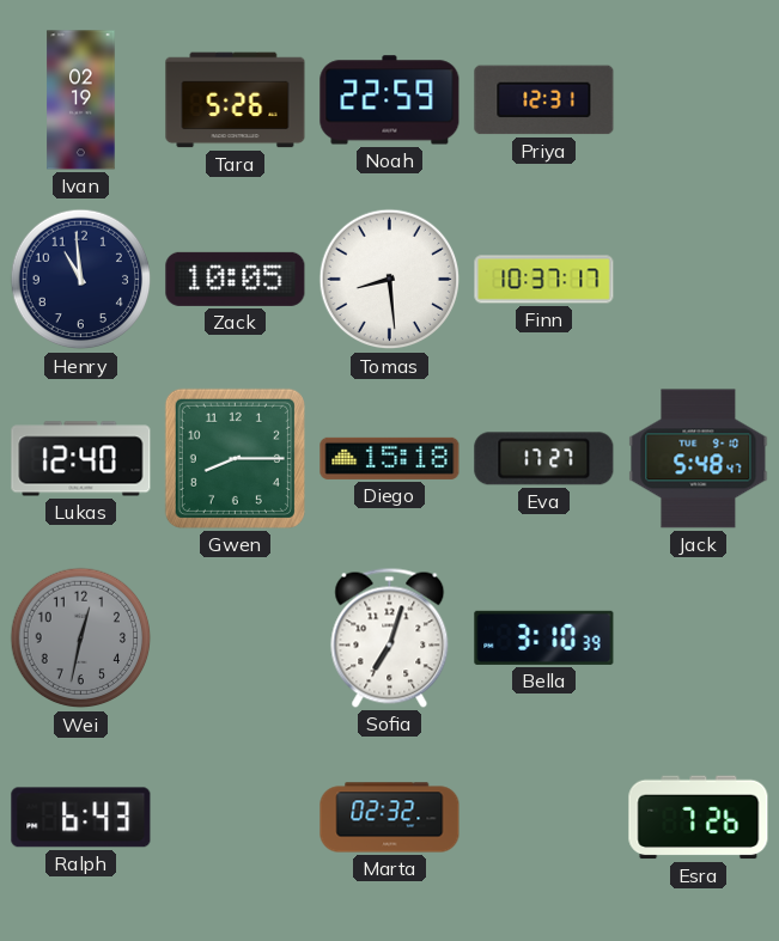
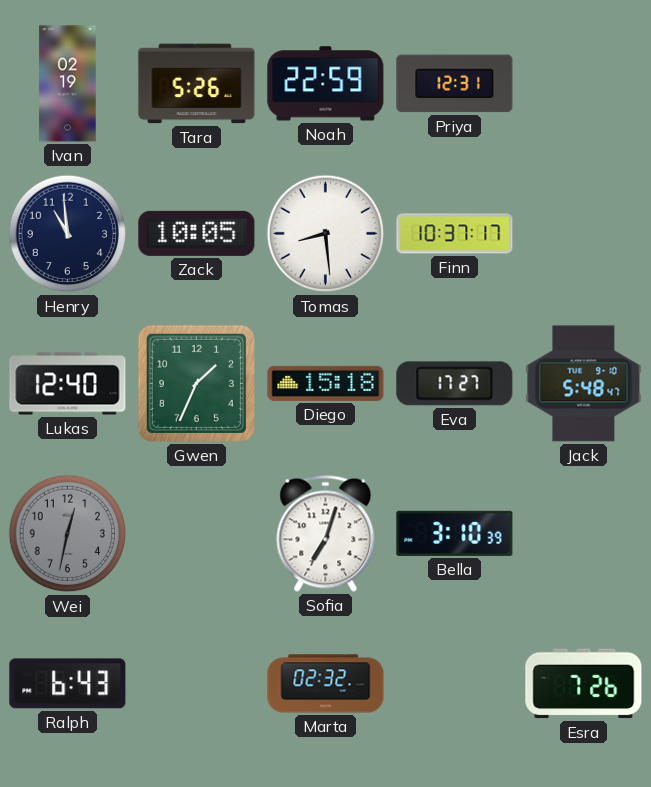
Gwen: 8:15 -> 1:34
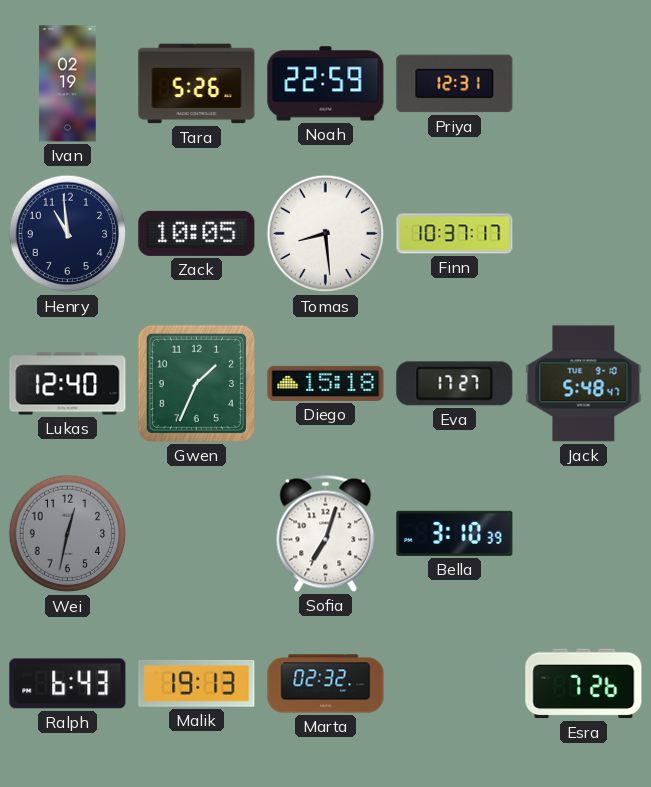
Malik: none -> 19:13
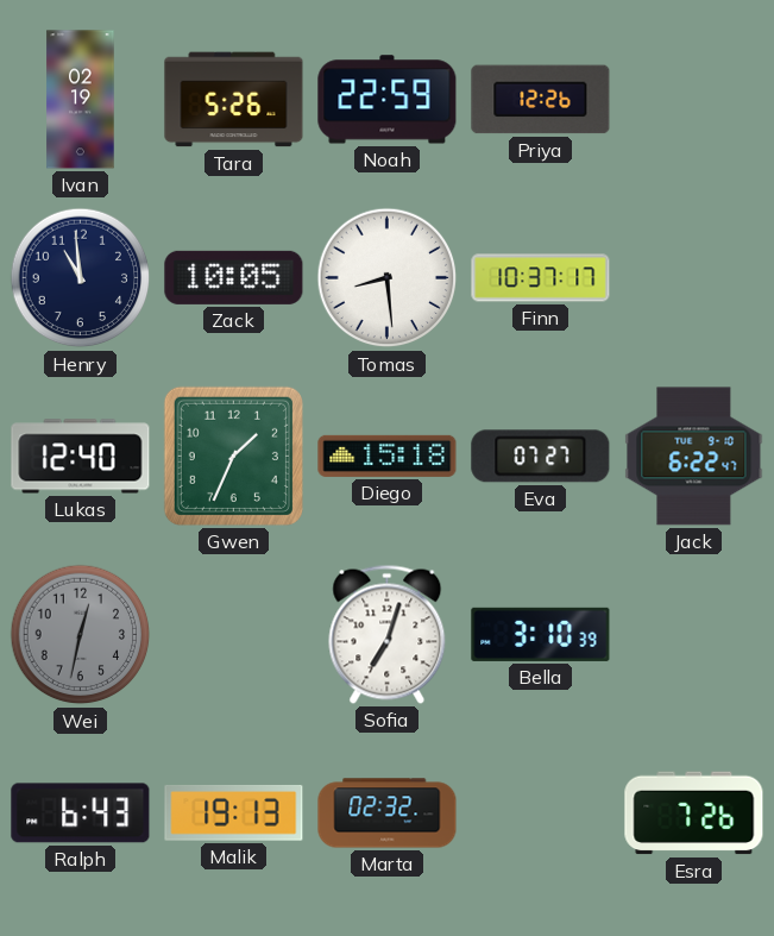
Priya: 12:31 -> 12:26
Eva: 17:27 -> 07:27
Jack: 5:48 -> 6:22
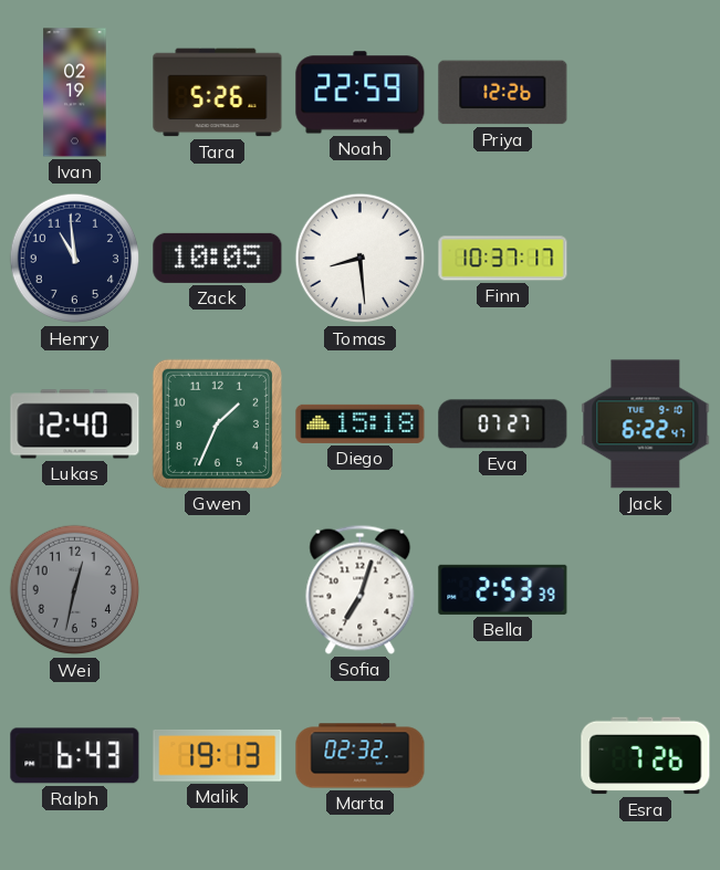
Bella: 3:10 -> 2:53
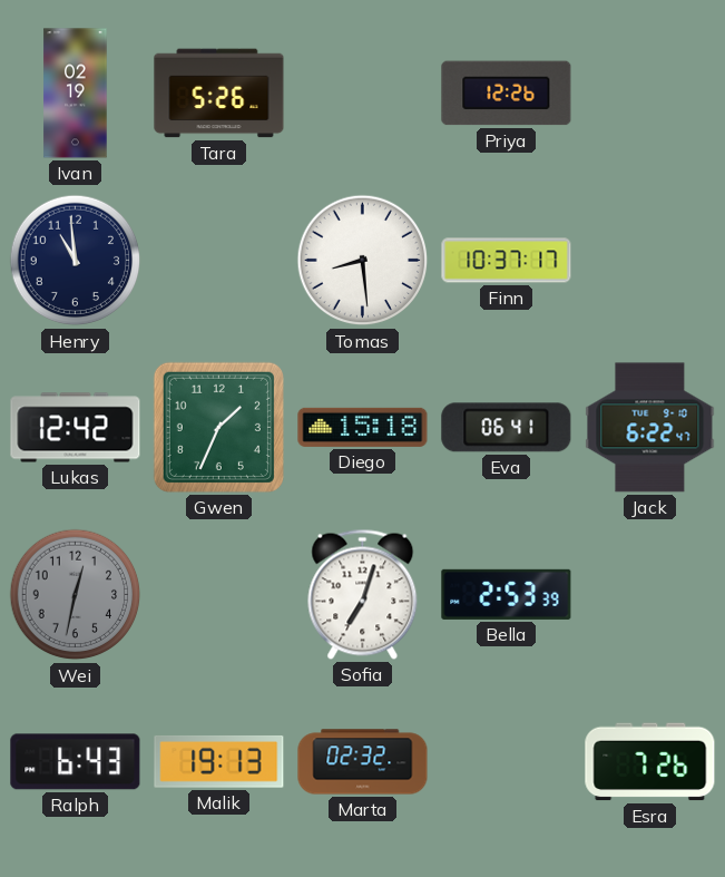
Noah: 22:59 -> none
Zack: 10:05 -> none
Lukas: 12:40 -> 12:42
Eva: 07:27 -> 06:41
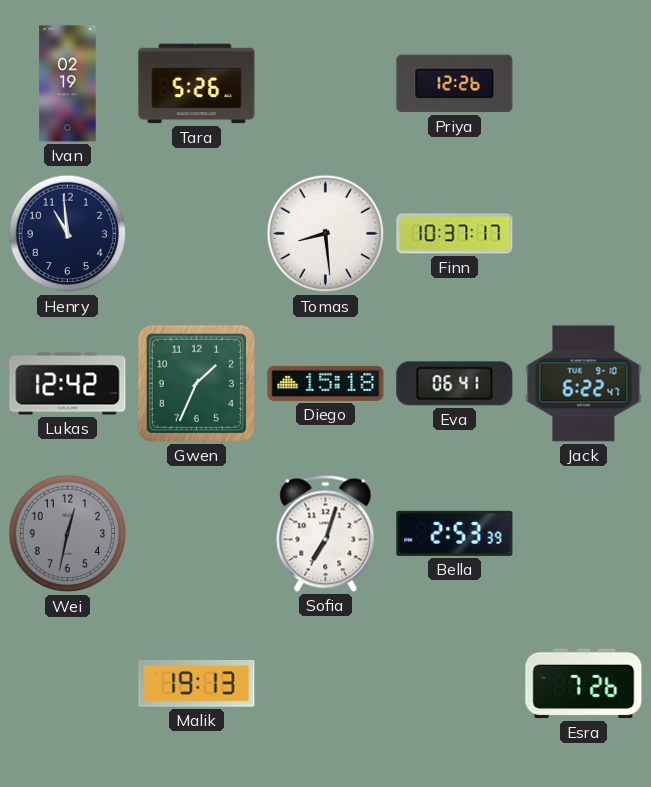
Ralph: 6:43 -> none
Marta: 02:32 -> none
